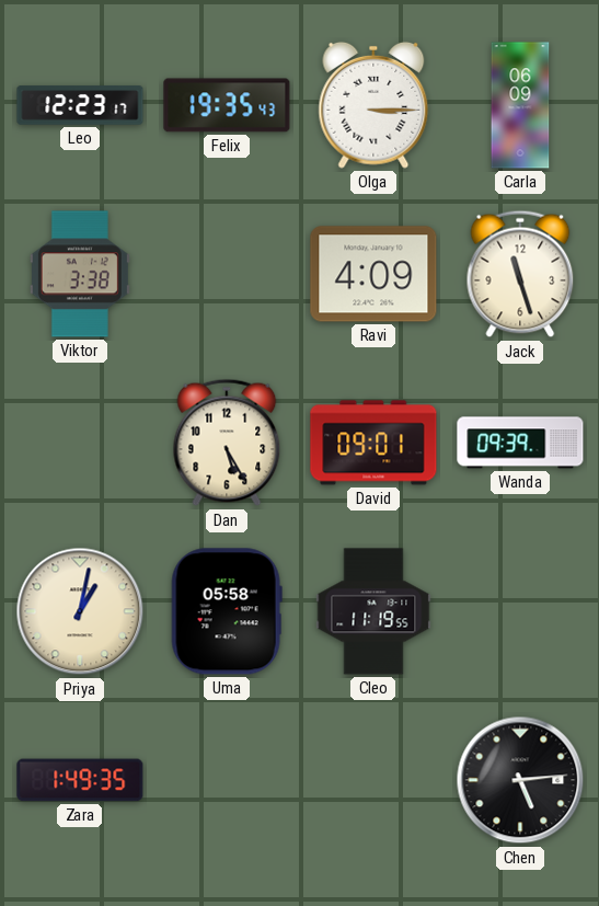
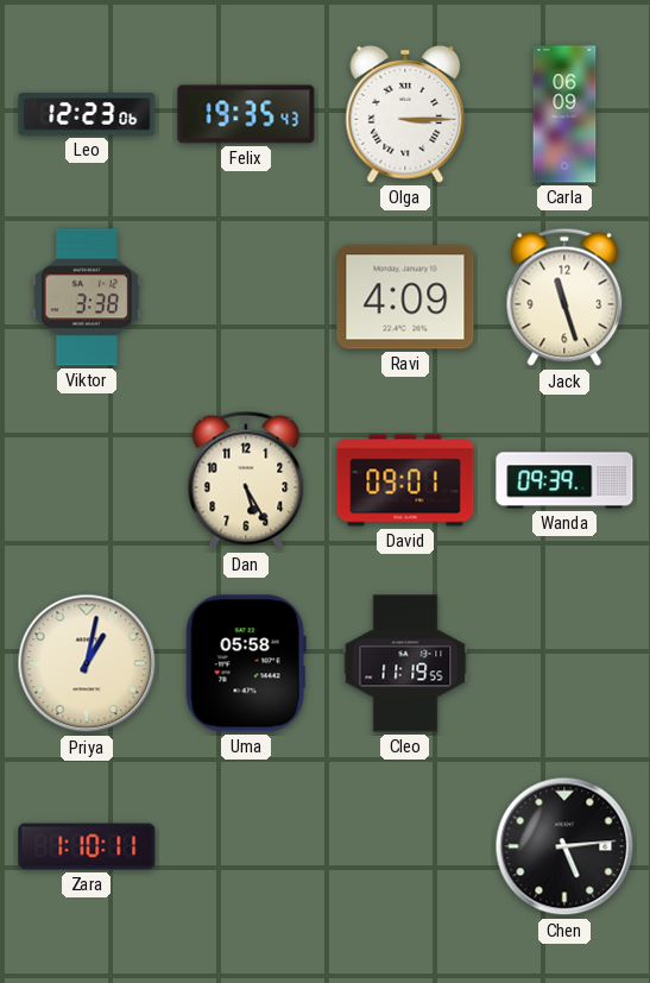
Leo: 12:23:17 -> 12:23:06
Zara: 1:49 -> 1:10
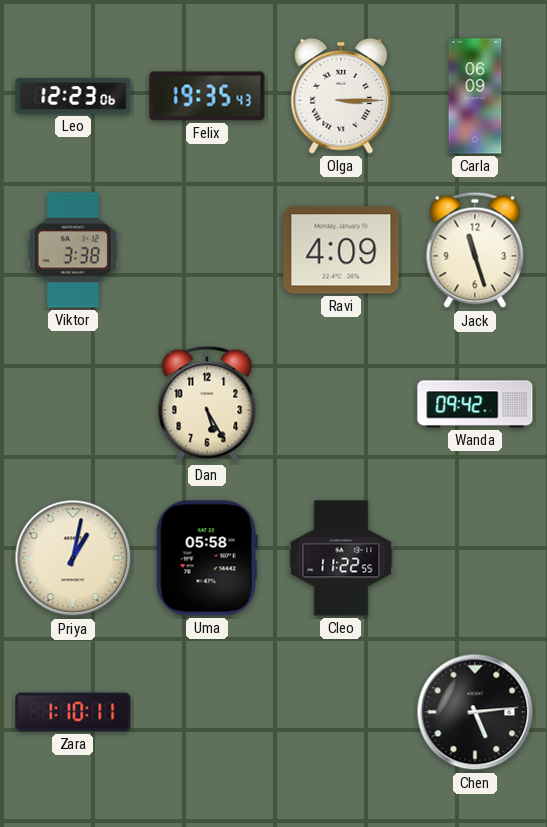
David: 09:01 -> none
Wanda: 09:39 -> 09:42
Cleo: 11:19 -> 11:22
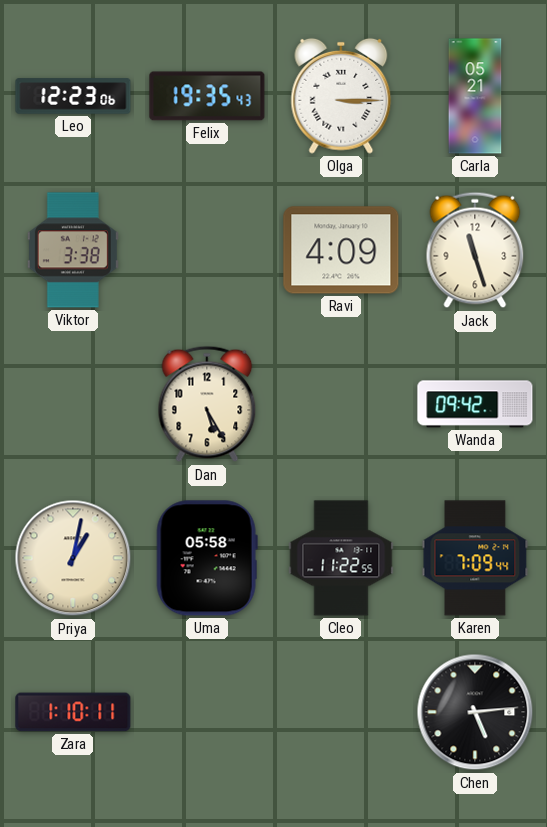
Carla: 06:09 -> 05:21
Karen: none -> 7:09
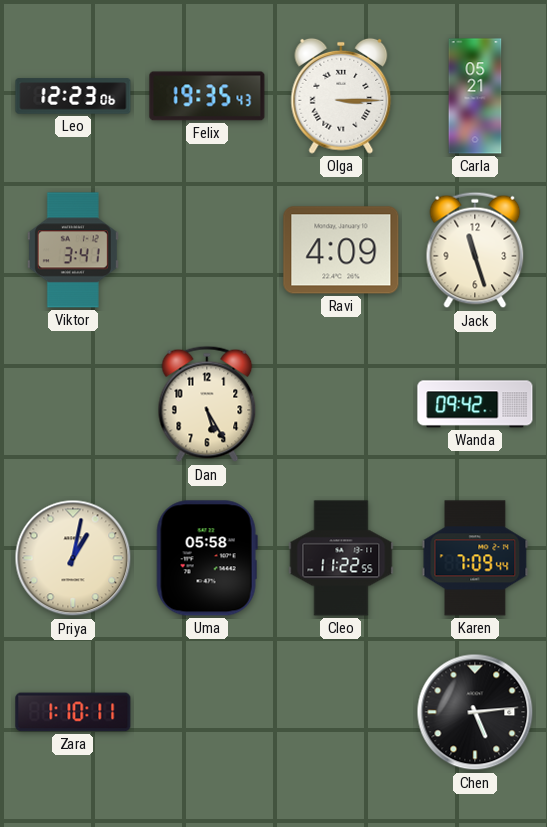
Viktor: 3:38 -> 3:41
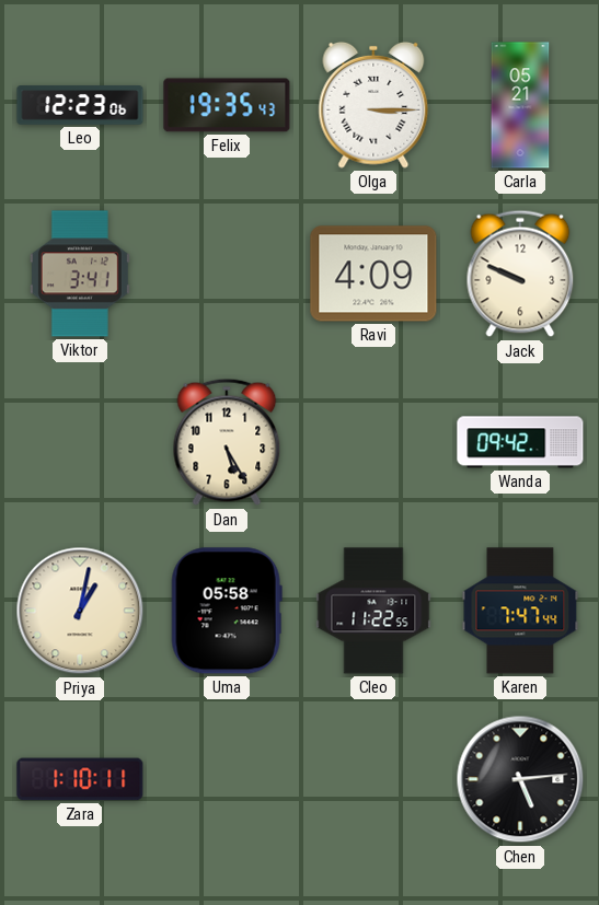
Jack: 11:27 -> 9:49
Karen: 7:09 -> 7:47
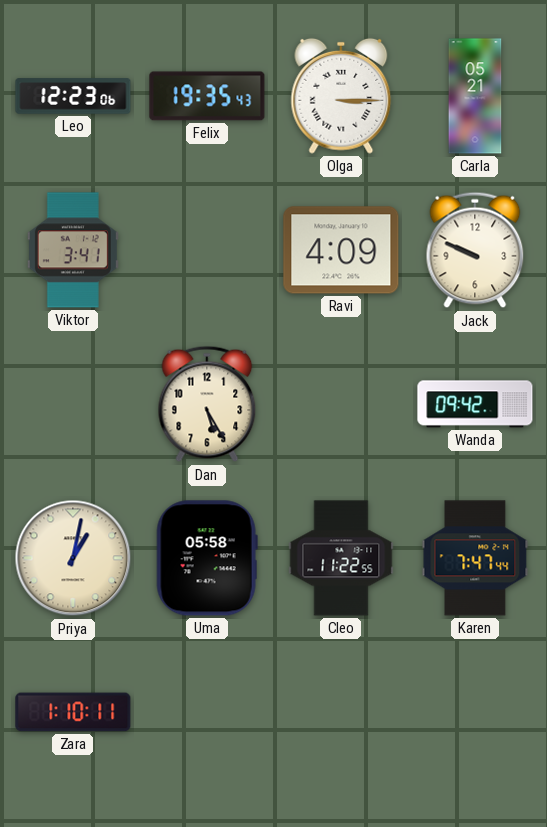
Chen: 5:14 -> none
